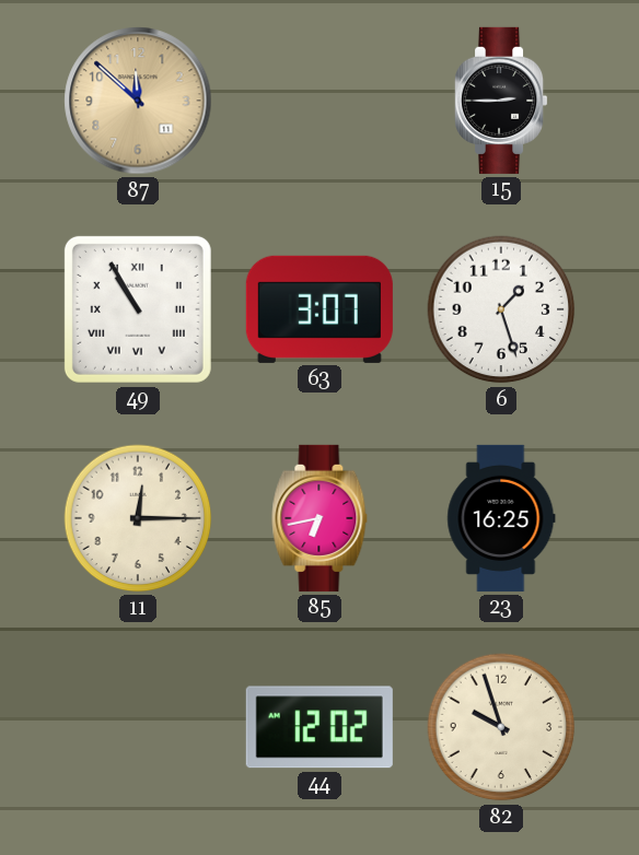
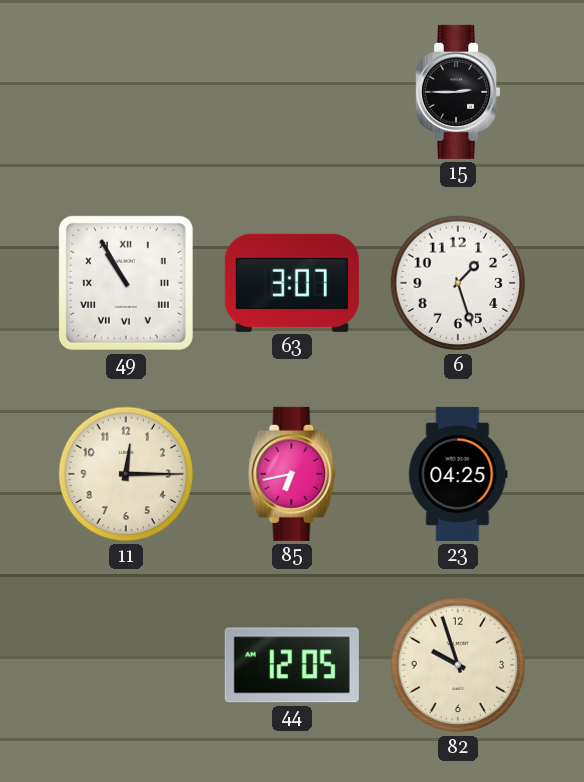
87: 11:52 -> none
23: 16:25 -> 04:25
44: 12:02 -> 12:05
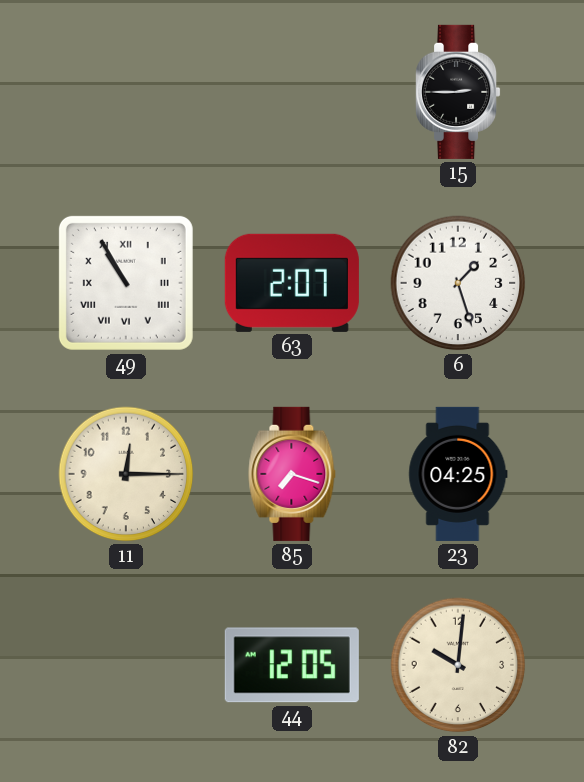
63: 3:07 -> 2:07
85: 6:43 -> 7:18
82: 9:57 -> 10:01
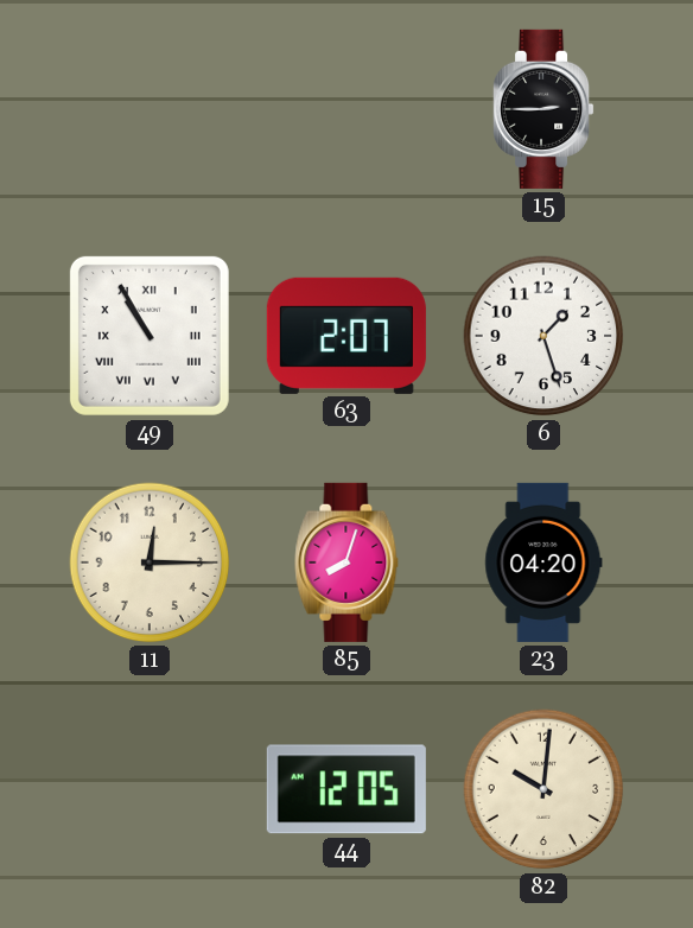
85: 7:18 -> 8:03
23: 04:25 -> 04:20
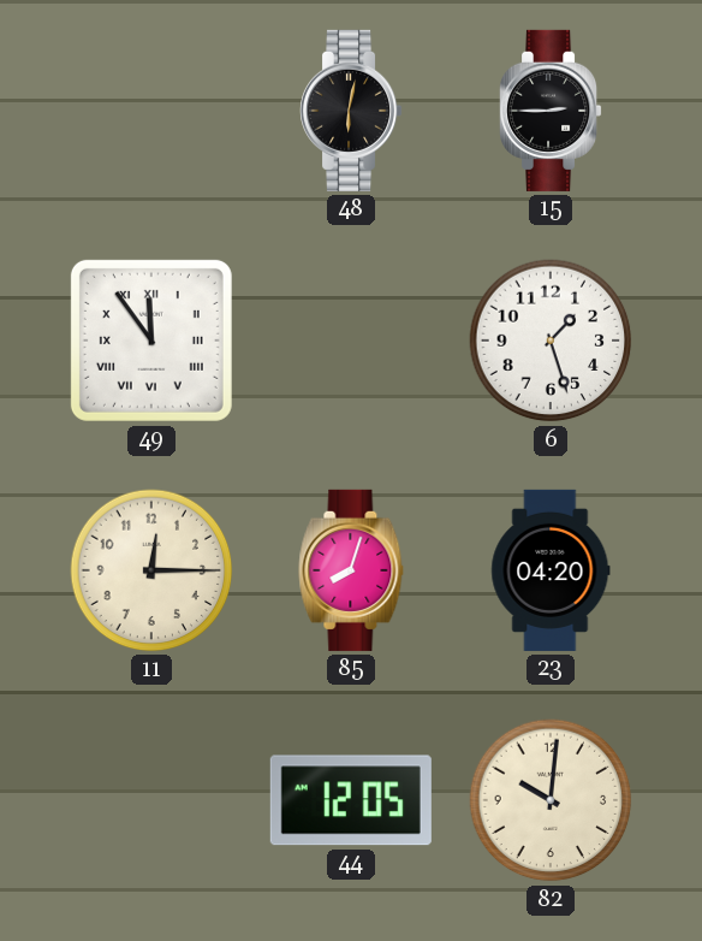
48: none -> 6:02
49: 10:55 -> 11:54
63: 2:07 -> none
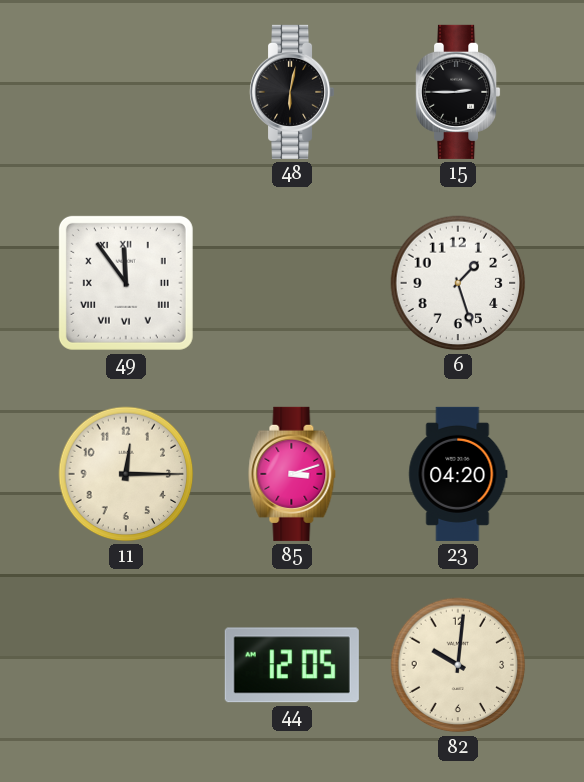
85: 8:03 -> 3:12
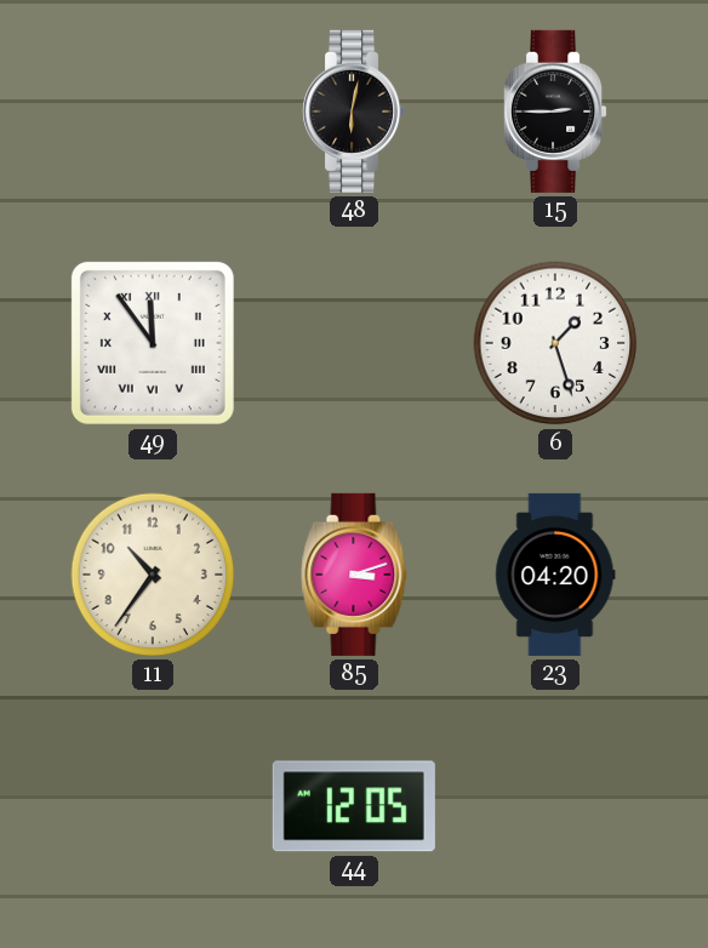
11: 12:15 -> 10:36
82: 10:01 -> none
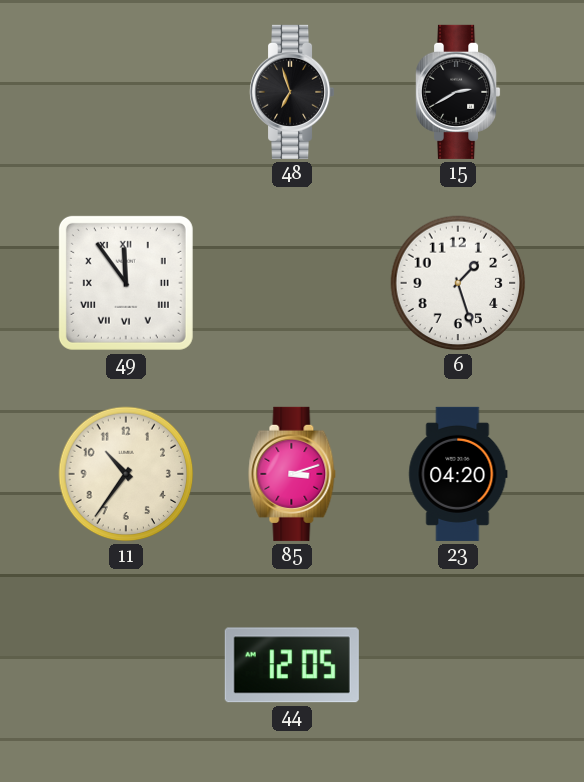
48: 6:02 -> 6:57
15: 2:45 -> 2:40
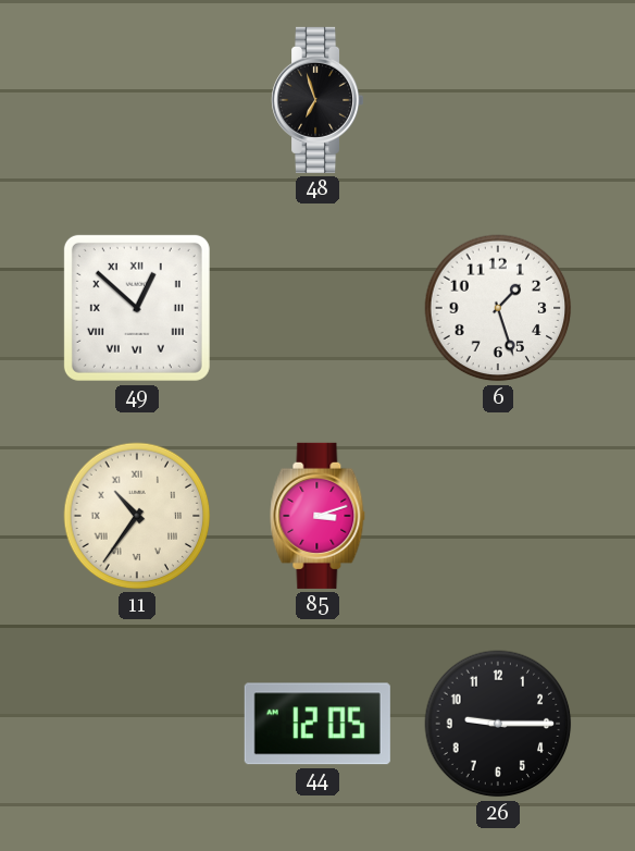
15: 2:40 -> none
49: 11:54 -> 12:52
11 numerals: Arabic -> Roman
23: 04:20 -> none
26: none -> 9:15
